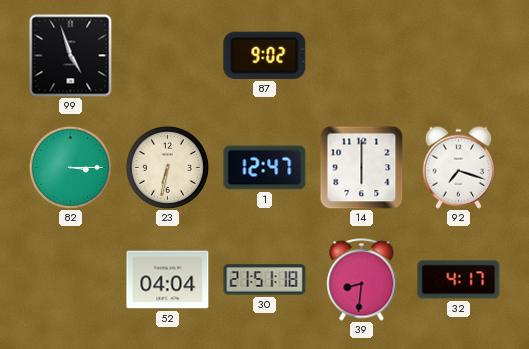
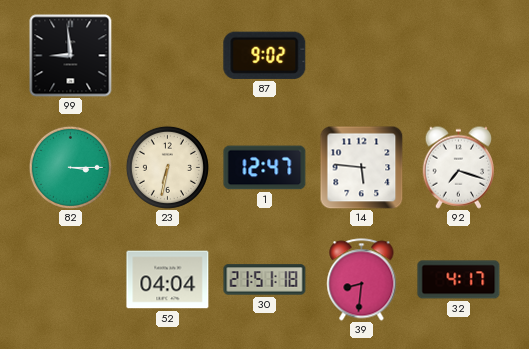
99: 4:57 -> 8:59
14: 6:00 -> 5:46
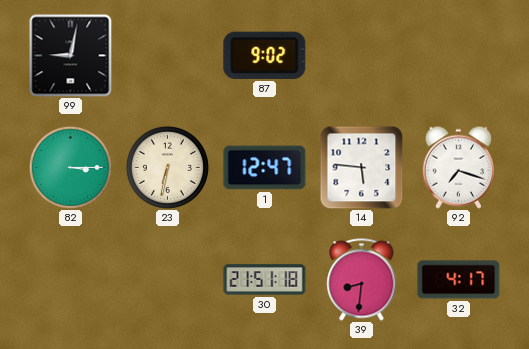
99: 8:59 -> 9:02
52: 04:04 -> none
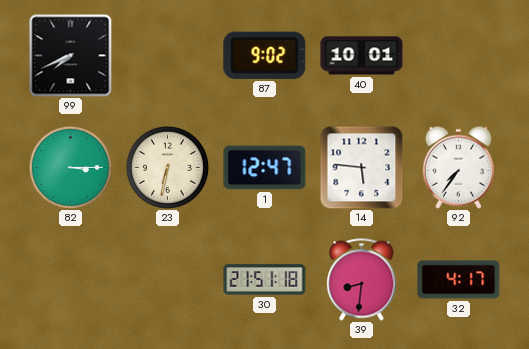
99: 9:02 -> 7:41
40: none -> 10:01
92: 7:18 -> 7:36
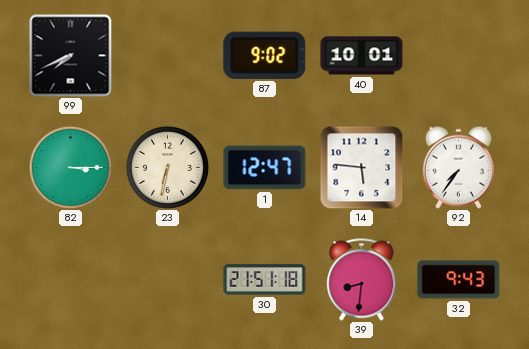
32: 4:17 -> 9:43
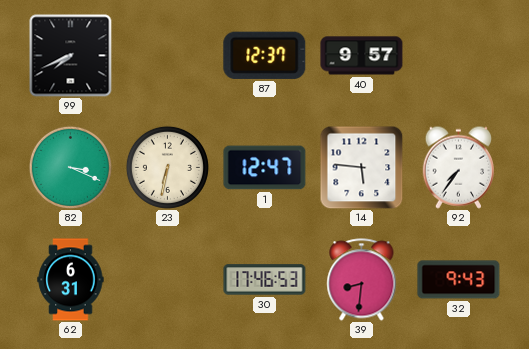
87: 9:02 -> 12:37
40: 10:01 -> 9:57
82: 3:15 -> 3:19
62: none -> 6:31
30: 21:51 -> 17:46
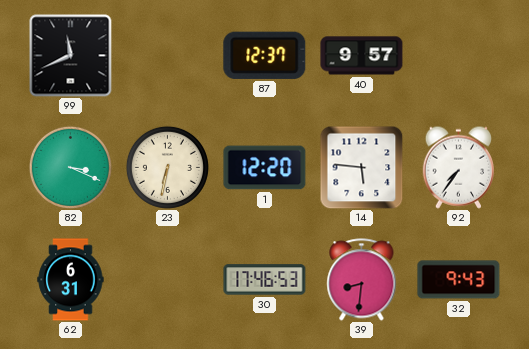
99: 7:41 -> 11:41
1: 12:47 -> 12:20
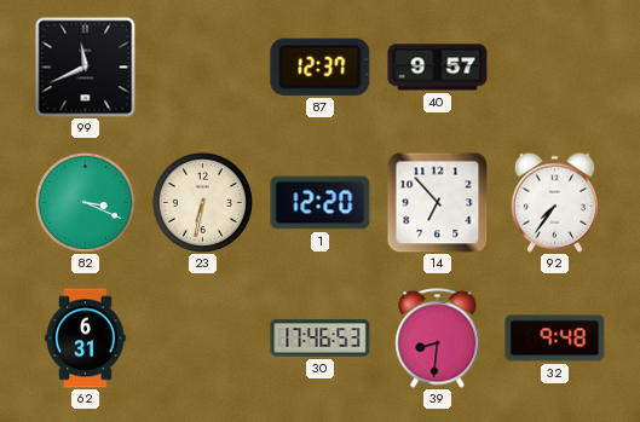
14: 5:46 -> 6:53
32: 9:43 -> 9:48
